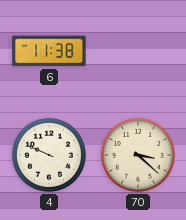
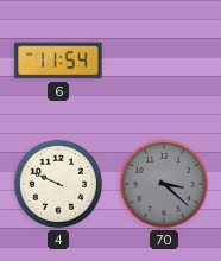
6: 11:38 -> 11:54
70 dial: cream -> grey
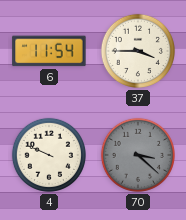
37: none -> 3:45
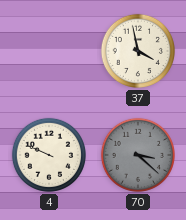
6: 11:54 -> none
37: 3:45 -> 3:58
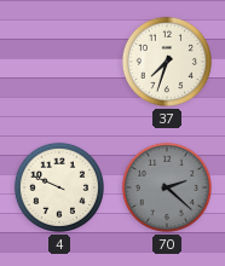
37: 3:58 -> 7:33
70: 3:22 -> 2:22
